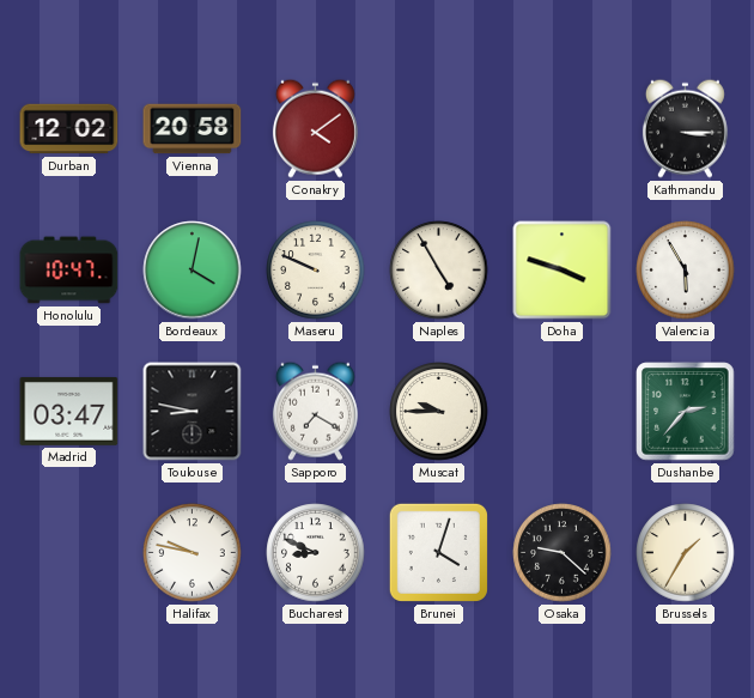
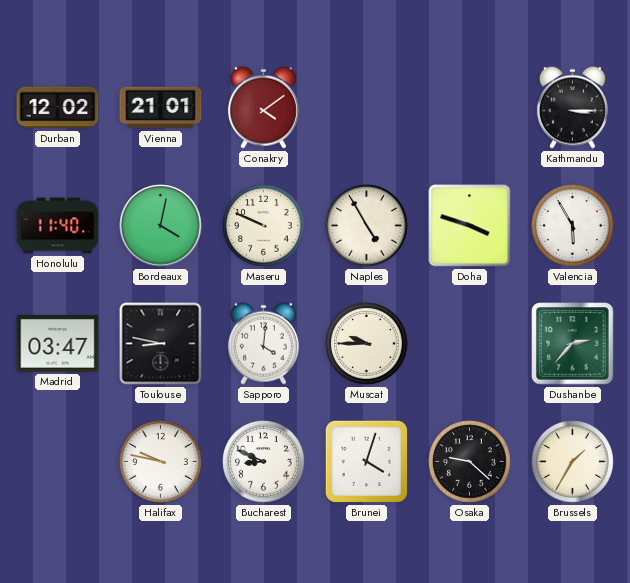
Vienna: 20:58 -> 21:01
Honolulu: 10:47 -> 11:40
Sapporo: 7:20 -> 4:01
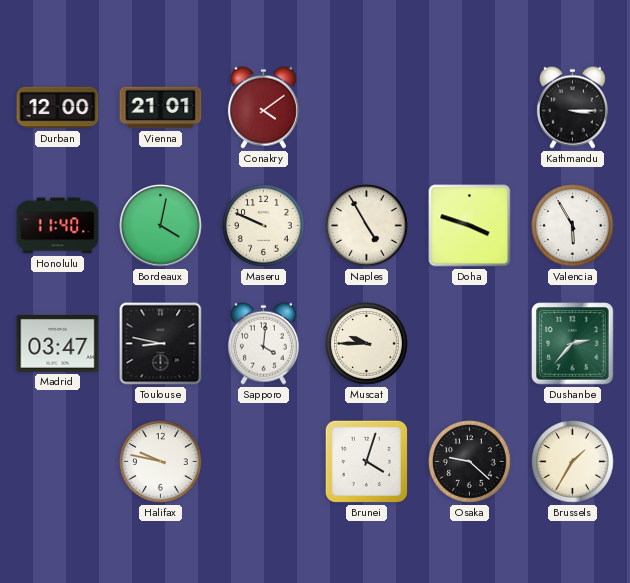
Durban: 12:02 -> 12:00
Bucharest: 8:49 -> none
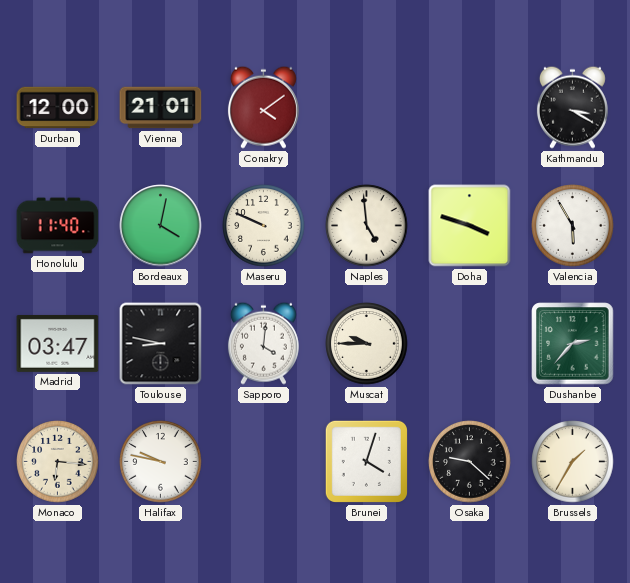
Kathmandu: 3:15 -> 3:20
Naples: 4:55 -> 4:59
Monaco: none -> 6:16
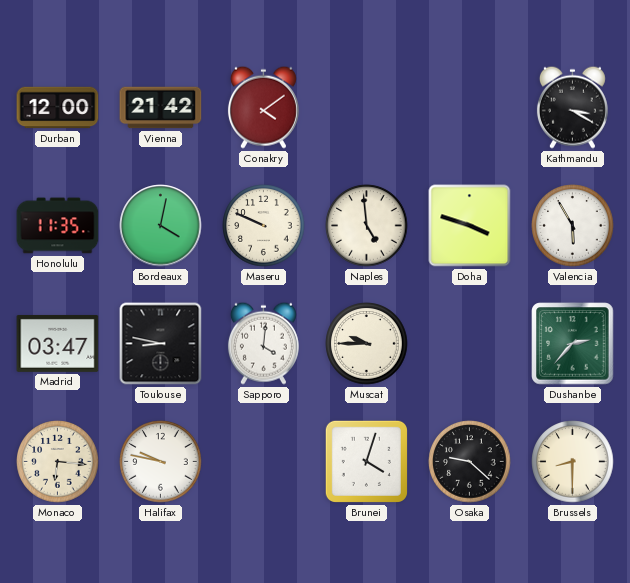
Vienna: 21:01 -> 21:42
Honolulu: 11:40 -> 11:35
Brussels: 1:35 -> 8:30
